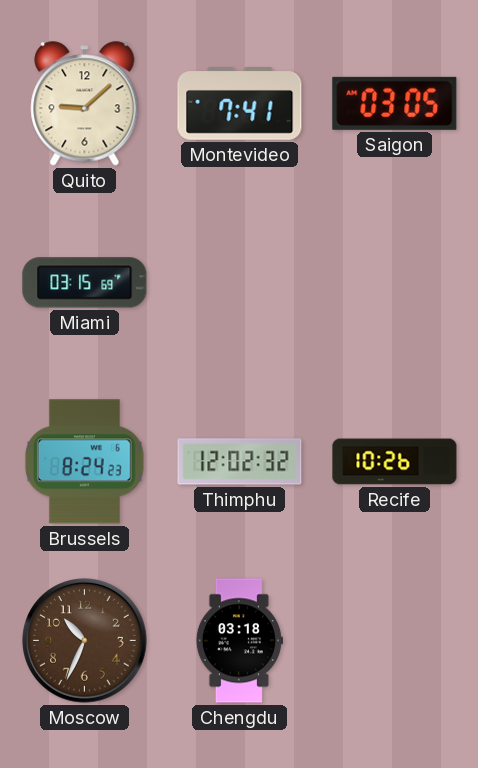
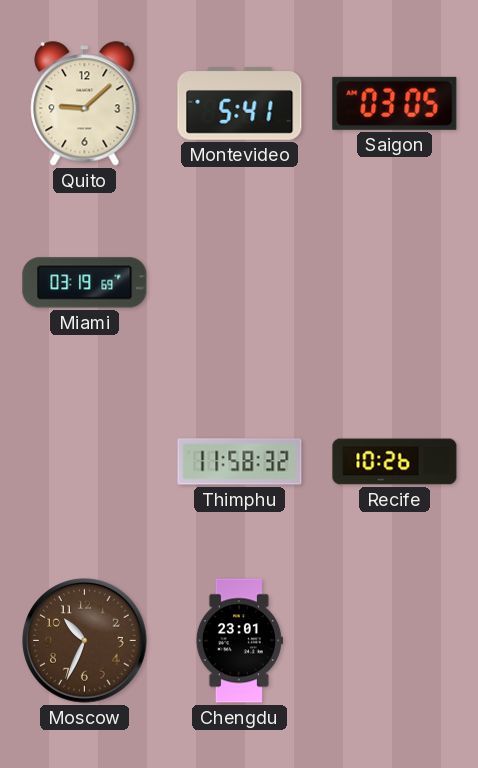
Montevideo: 7:41 -> 5:41
Miami: 03:15 -> 03:19
Brussels: 8:24 -> none
Thimphu: 12:02 -> 11:58
Chengdu: 03:18 -> 23:01
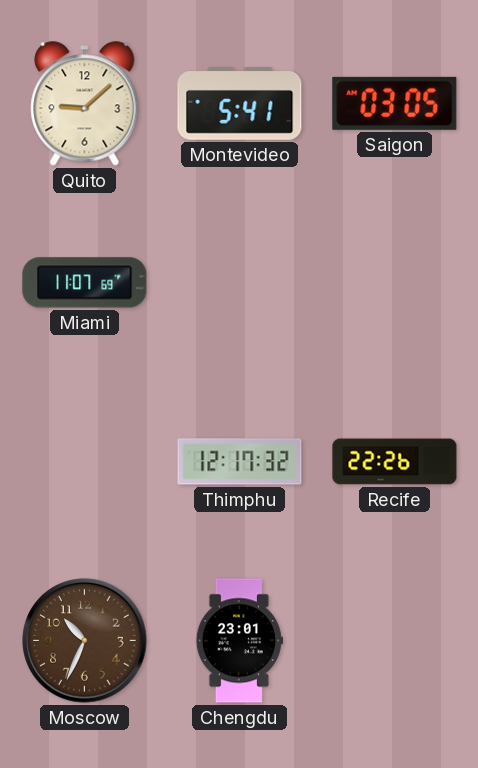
Miami: 03:19 -> 11:07
Thimphu: 11:58 -> 12:17
Recife: 10:26 -> 22:26
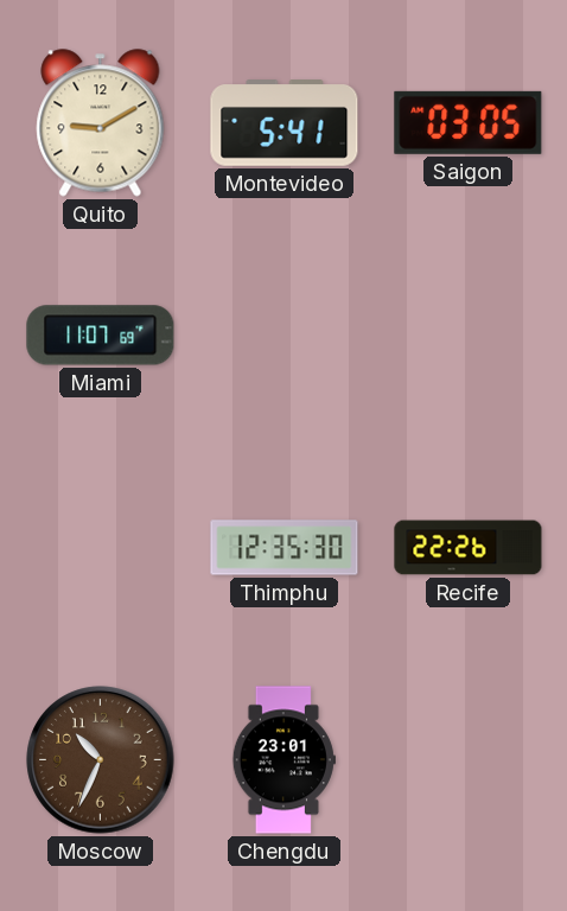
Quito: 9:08 -> 9:10
Thimphu: 12:17 -> 12:35
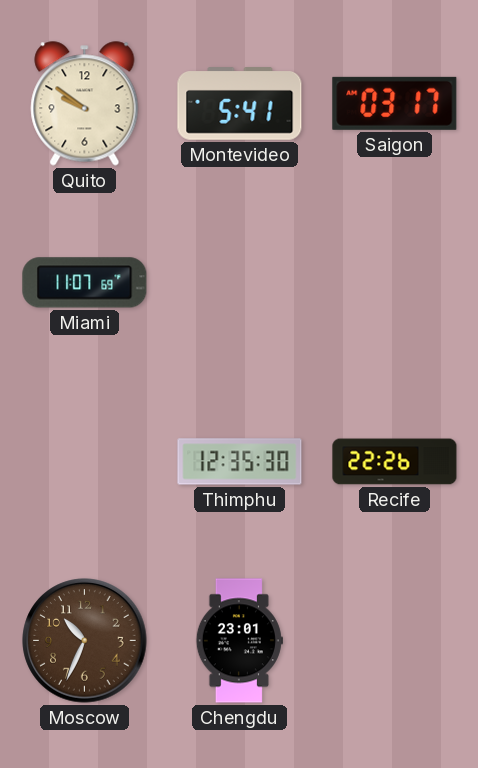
Quito: 9:10 -> 9:51
Saigon: 03:05 -> 03:17
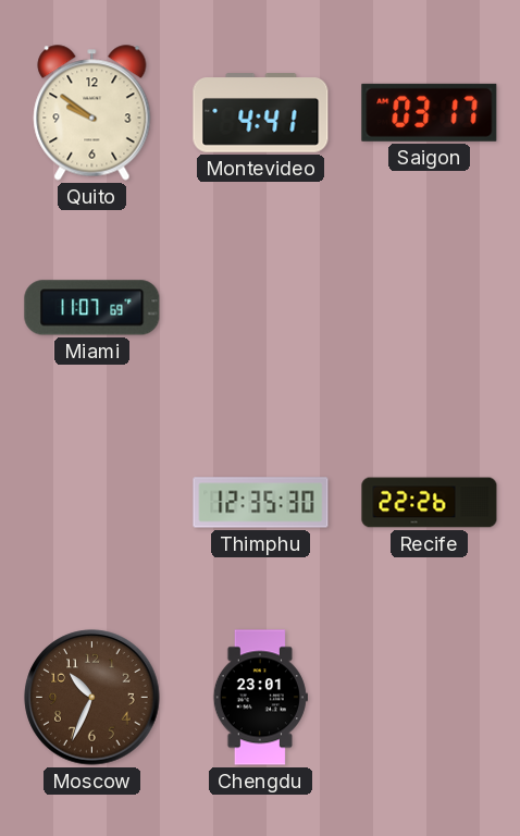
Montevideo: 5:41 -> 4:41
